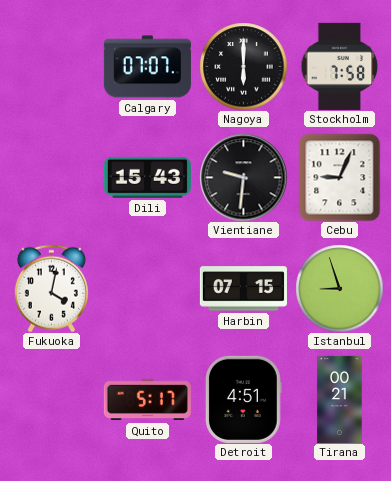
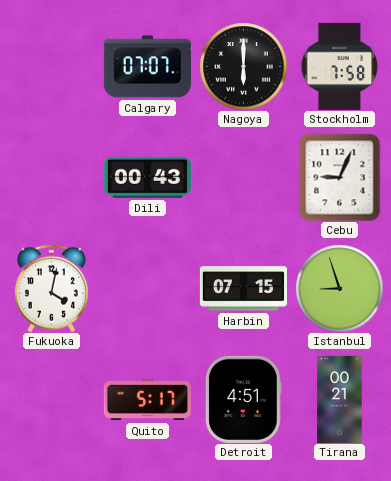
Dili: 15:43 -> 00:43
Vientiane: 9:31 -> none
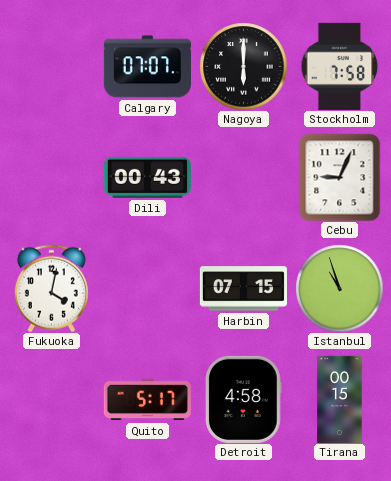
Istanbul: 8:57 -> 10:57
Detroit: 4:51 -> 4:58
Tirana: 00:21 -> 00:15
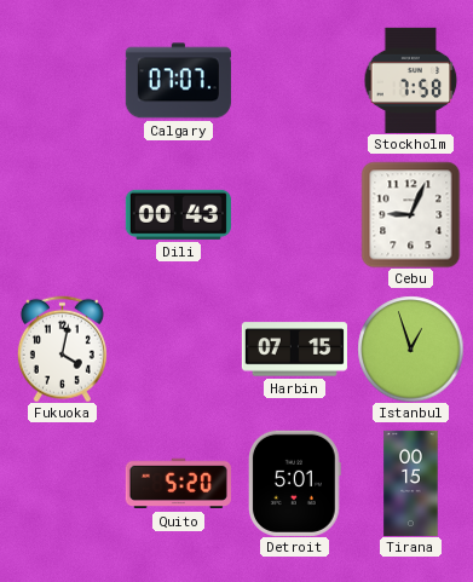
Nagoya: 6:00 -> none
Istanbul: 10:57 -> 12:57
Quito: 5:17 -> 5:20
Detroit: 4:58 -> 5:01
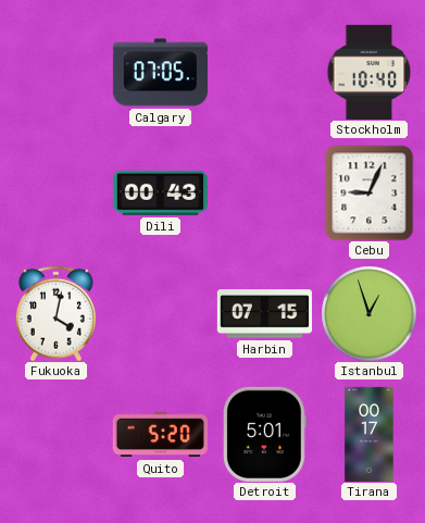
Calgary: 07:07 -> 07:05
Stockholm: 7:58 -> 10:40
Tirana: 00:15 -> 00:17
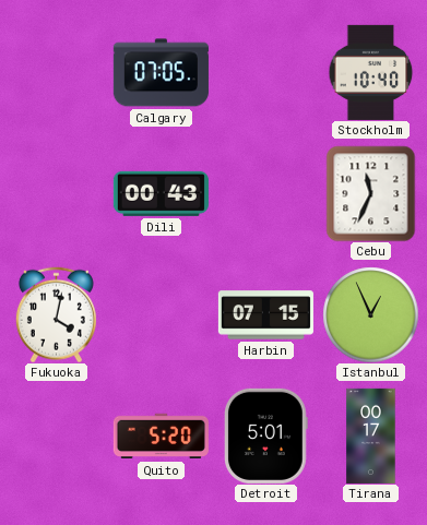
Cebu: 9:04 -> 11:34
Istanbul: 12:57 -> 12:56
